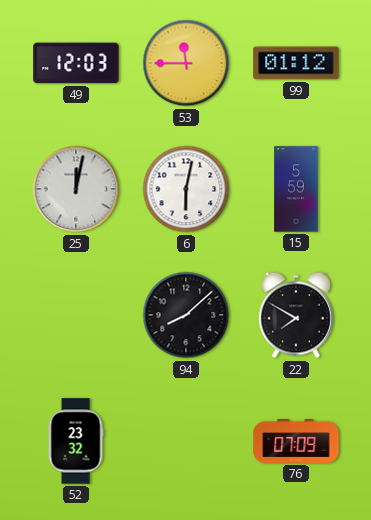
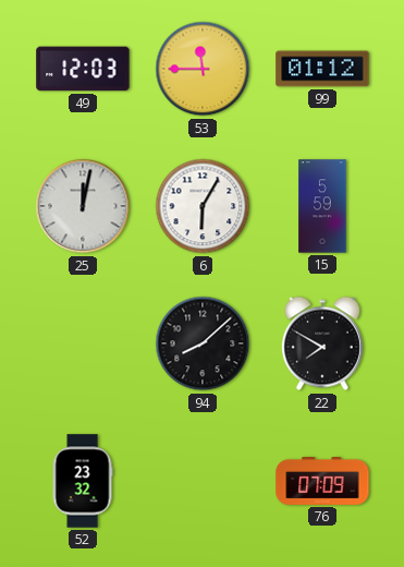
6: 6:02 -> 6:05
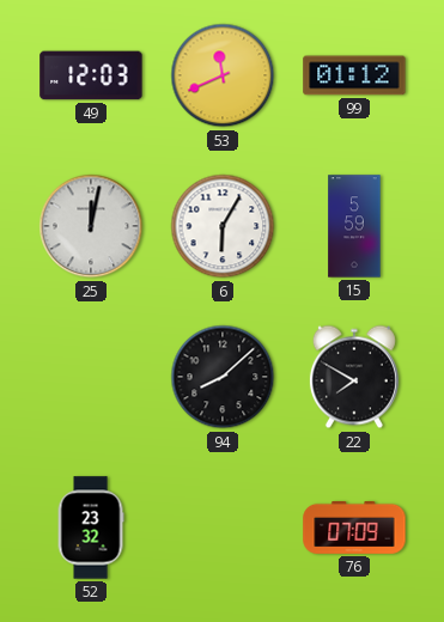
53: 11:45 -> 11:41
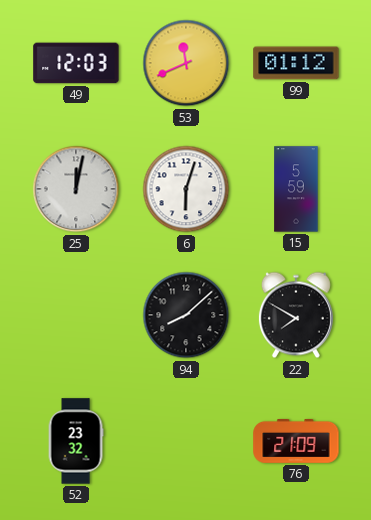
6: 6:05 -> 6:03
76: 07:09 -> 21:09
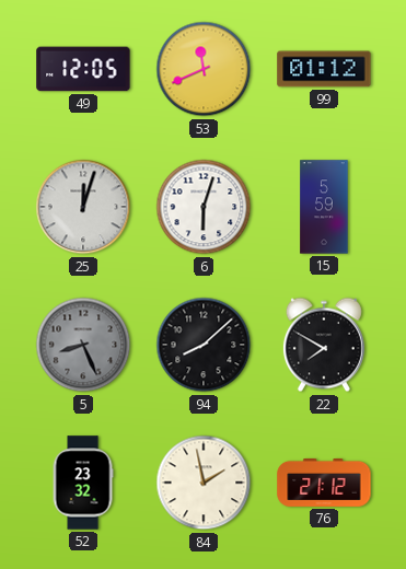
49: 12:03 -> 12:05
25: 12:02 -> 12:03
5: none -> 8:26
84: none -> 1:58
76: 21:09 -> 21:12
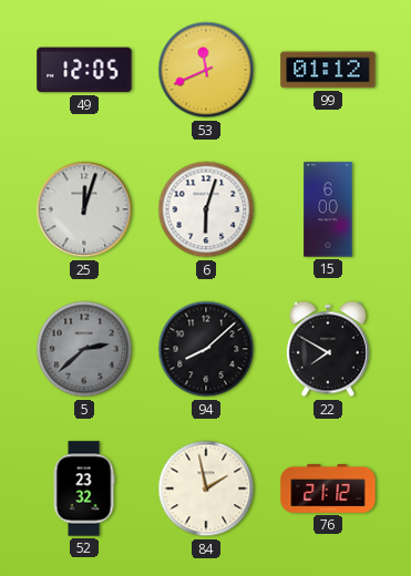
15: 5:59 -> 6:00
5: 8:26 -> 2:38
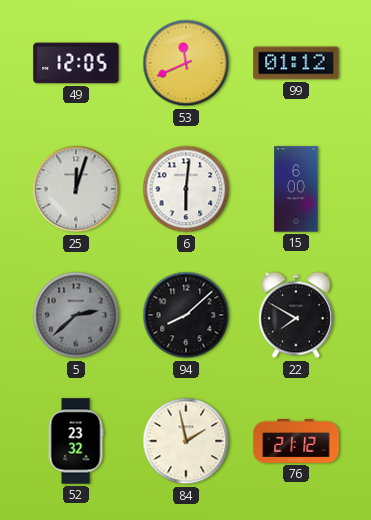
6: 6:03 -> 6:01
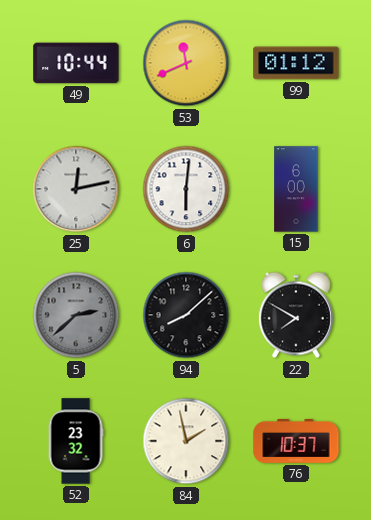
49: 12:05 -> 10:44
25: 12:03 -> 12:13
76: 21:12 -> 10:37
